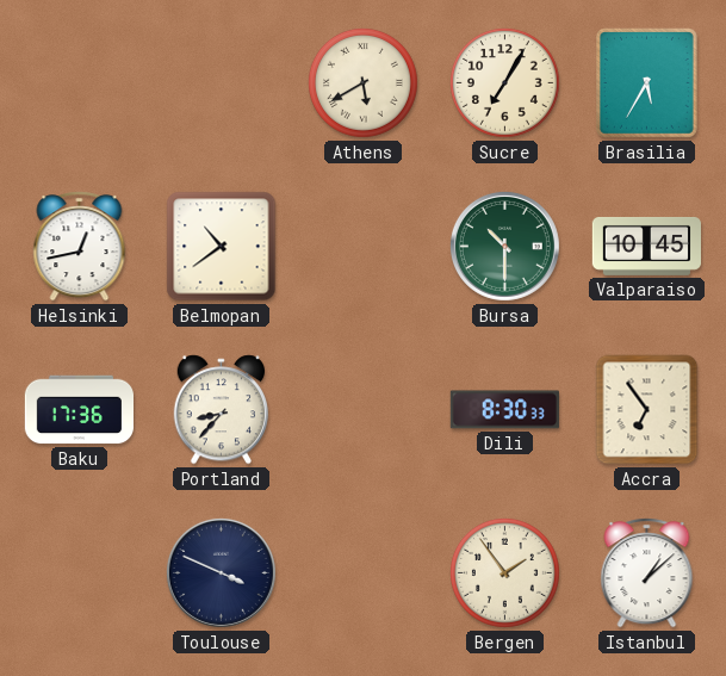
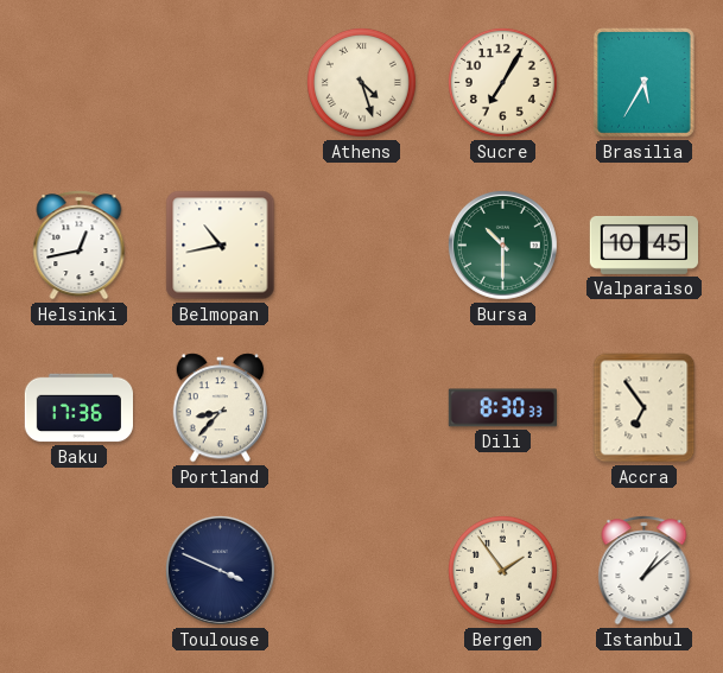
Athens: 5:40 -> 4:27
Belmopan: 10:39 -> 10:43
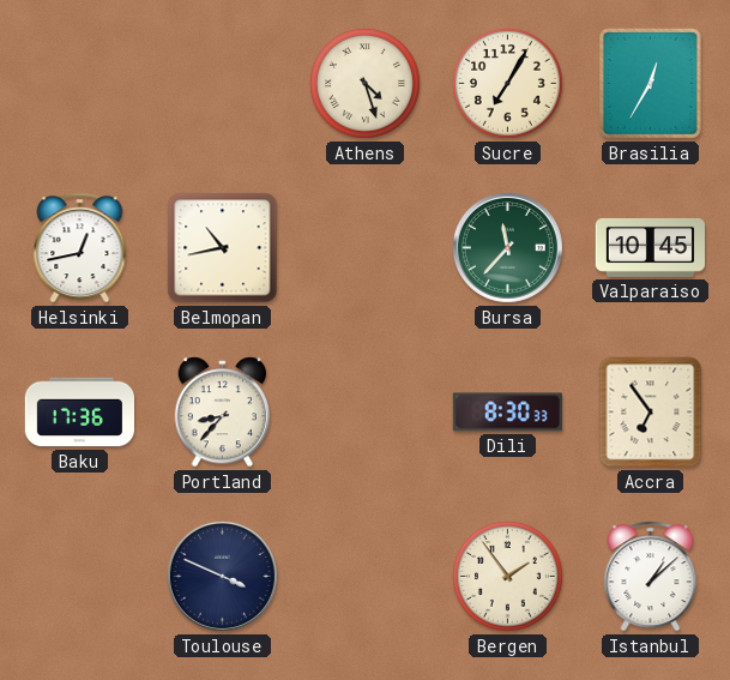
Brasilia: 5:35 -> 12:35
Bursa: 10:30 -> 11:37
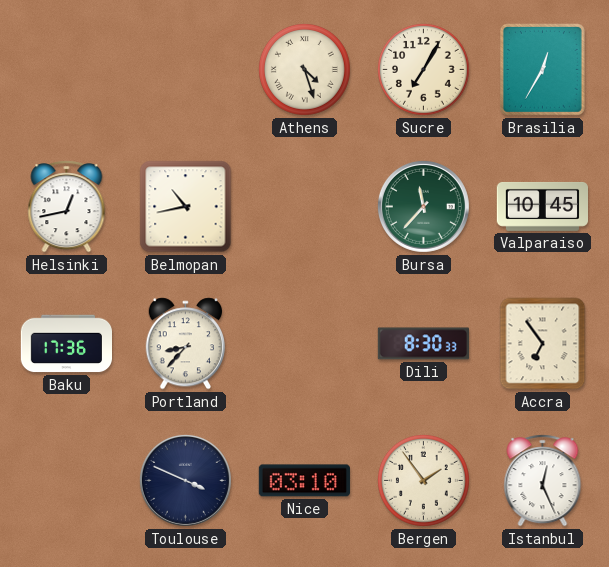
Nice: none -> 03:10
Istanbul: 1:08 -> 12:26
